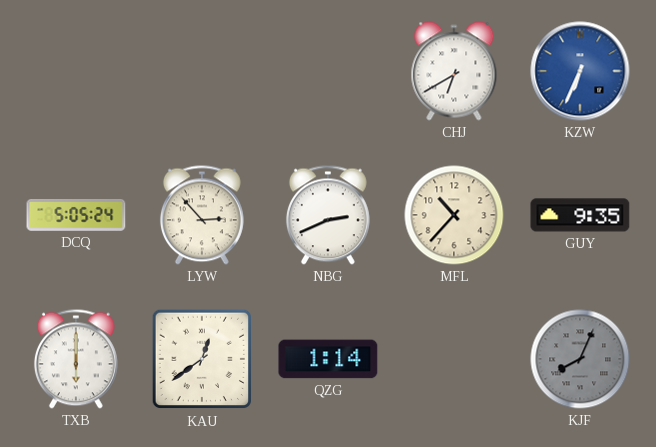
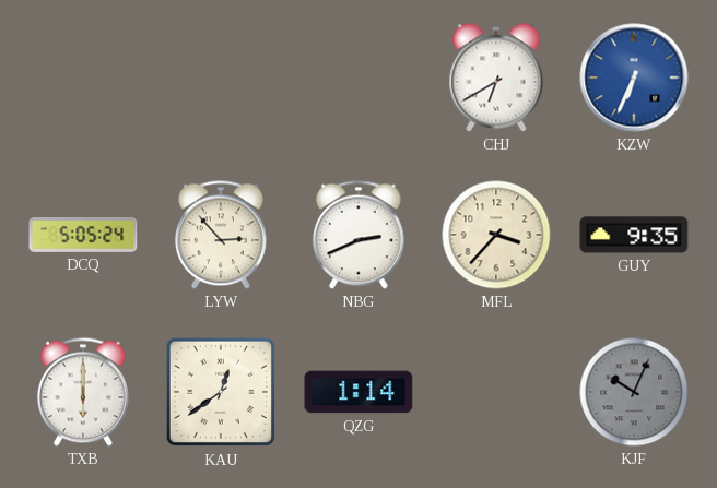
MFL: 10:37 -> 3:37
KJF: 8:04 -> 10:04
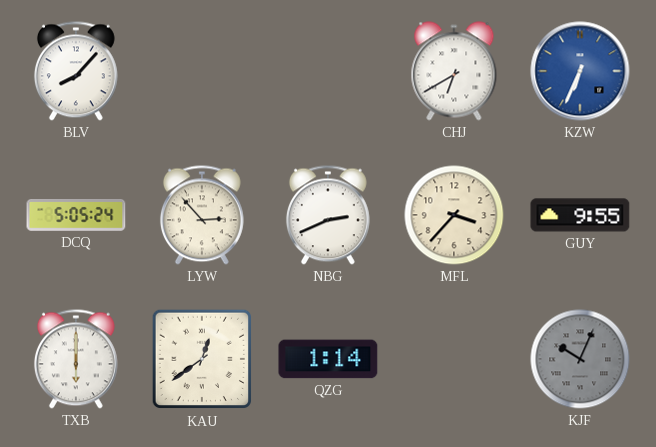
BLV: none -> 8:07
GUY: 9:35 -> 9:55
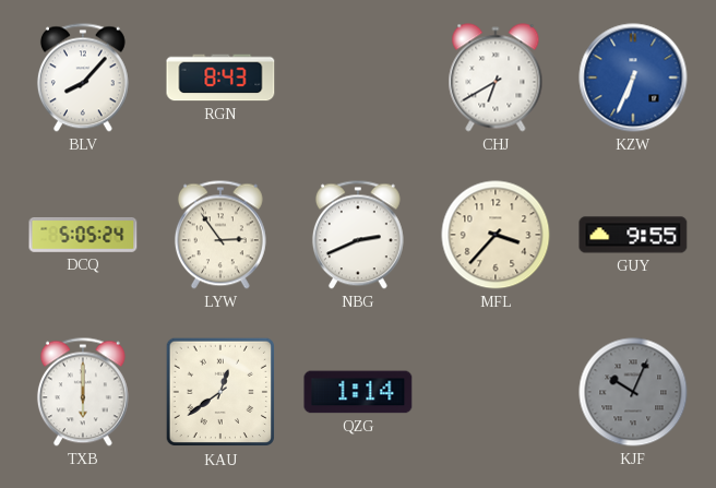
RGN: none -> 8:43
LYW: 2:53 -> 2:54
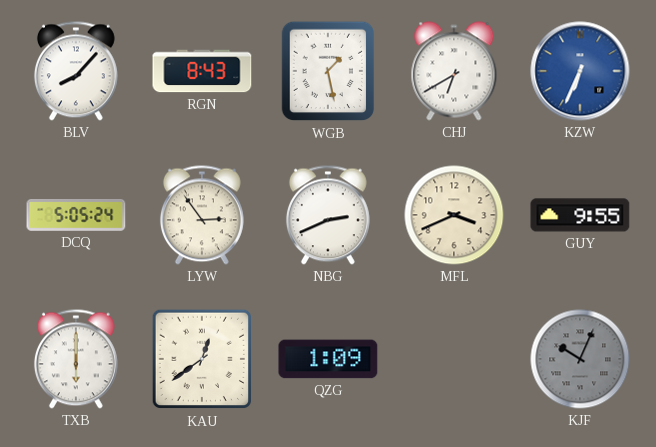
WGB: none -> 1:28
MFL: 3:37 -> 3:41
QZG: 1:14 -> 1:09
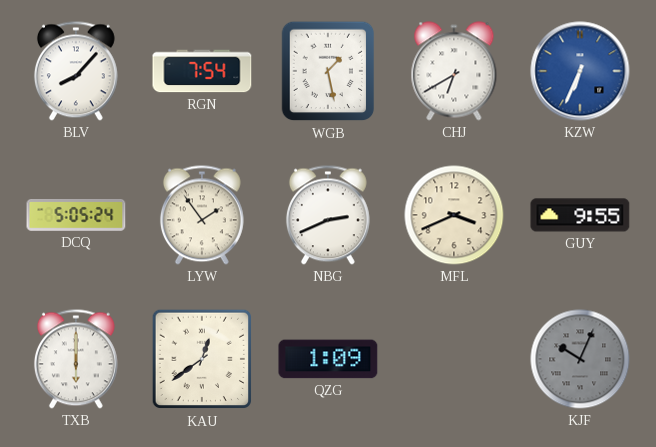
RGN: 8:43 -> 7:54
LYW: 2:54 -> 1:54
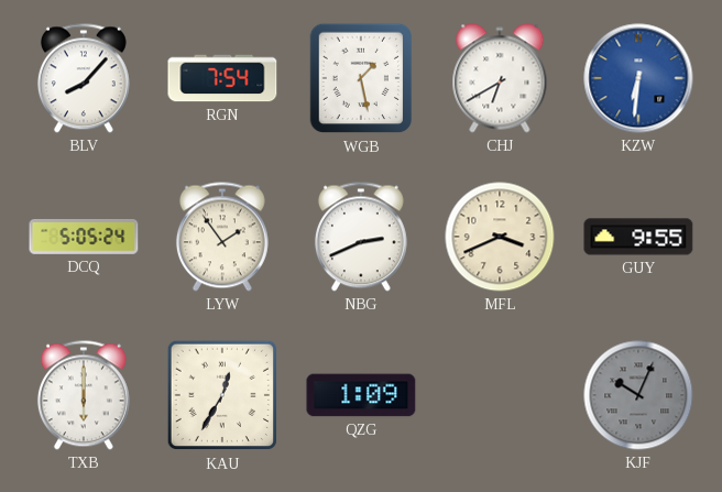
KZW: 6:34 -> 6:31
KAU: 12:39 -> 12:35
